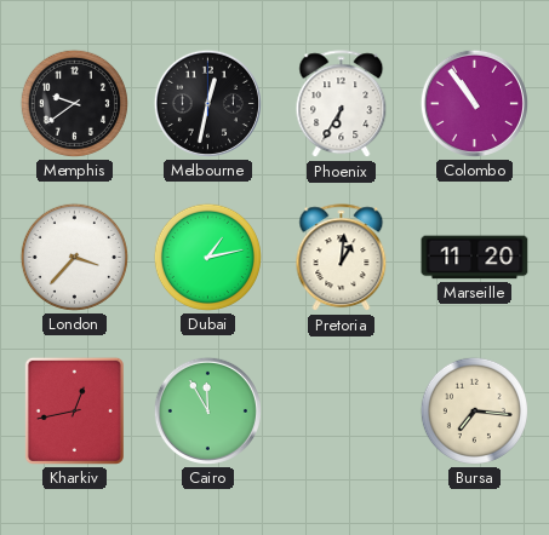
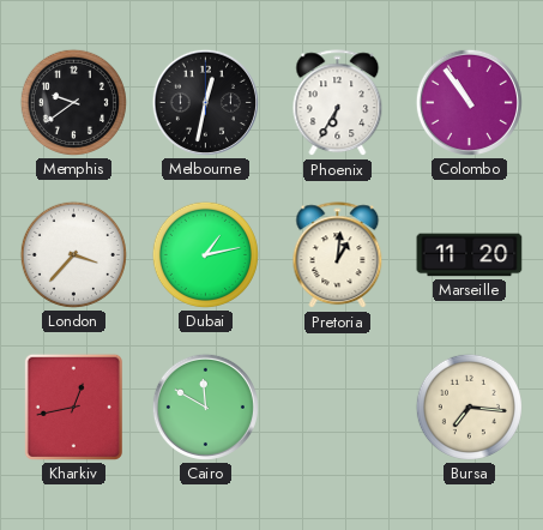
Cairo: 11:55 -> 11:50
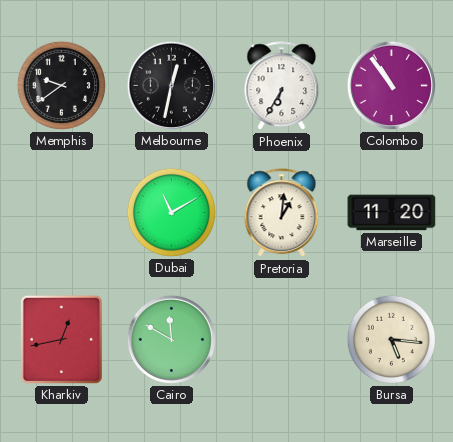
London: 3:37 -> none
Dubai: 1:13 -> 11:10
Bursa: 7:16 -> 5:16
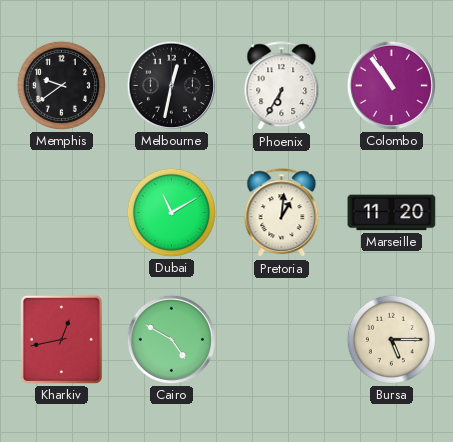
Cairo: 11:50 -> 4:50
Bursa: 5:16 -> 5:15
